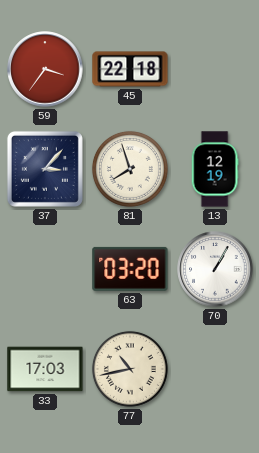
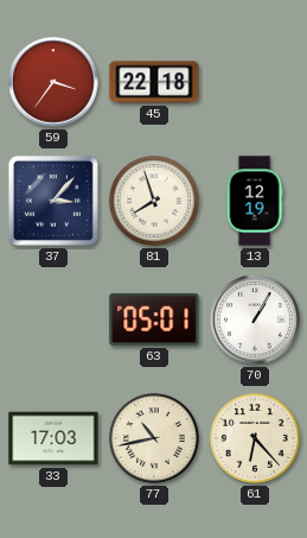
63: 03:20 -> 05:01
61: none -> 6:23
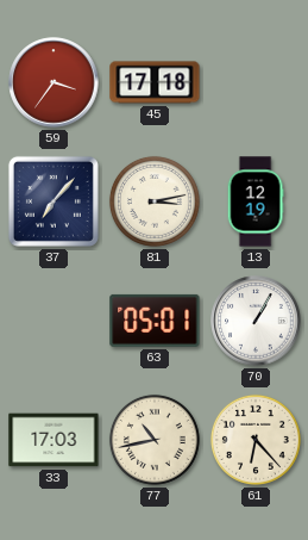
45: 22:18 -> 17:18
37: 3:07 -> 7:07
81: 7:57 -> 3:13
